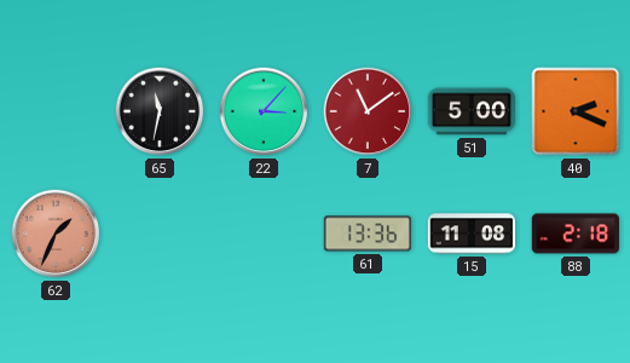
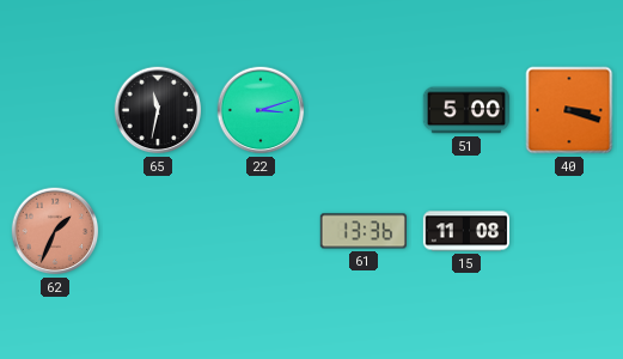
22: 3:07 -> 3:12
7: 11:09 -> none
40: 2:19 -> 3:18
88: 2:18 -> none
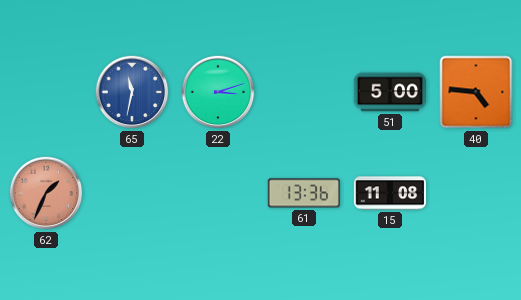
65 dial: black -> blue
40: 3:18 -> 4:46
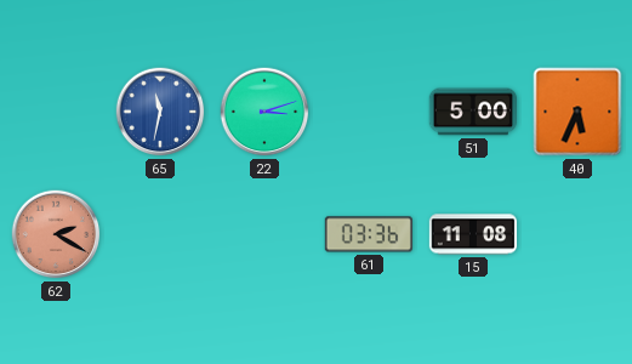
40: 4:46 -> 5:34
62: 1:34 -> 2:20
61: 13:36 -> 03:36
